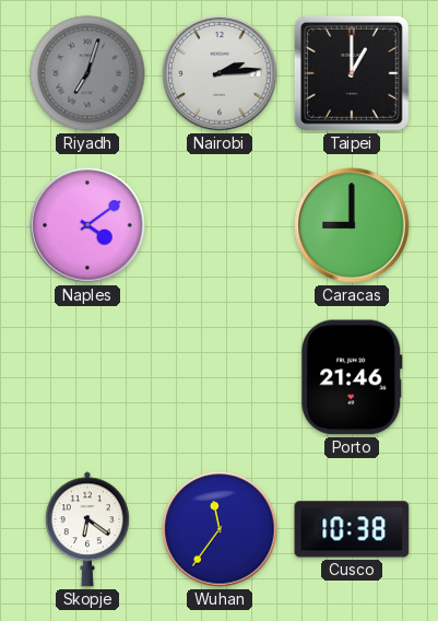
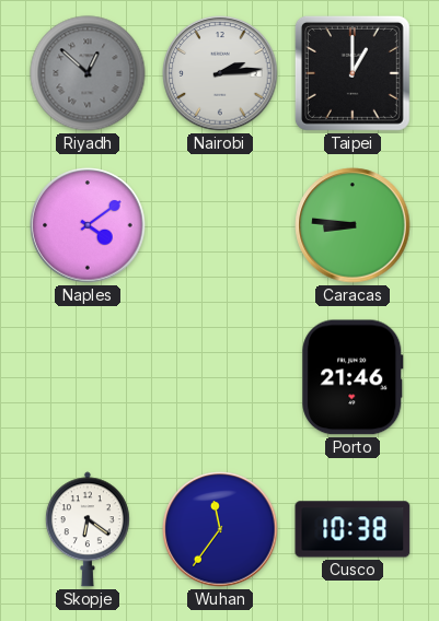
Riyadh: 7:03 -> 12:52
Caracas: 9:00 -> 8:46
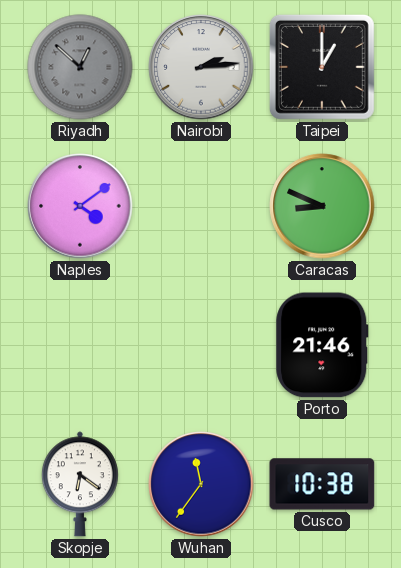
Caracas: 8:46 -> 8:49
